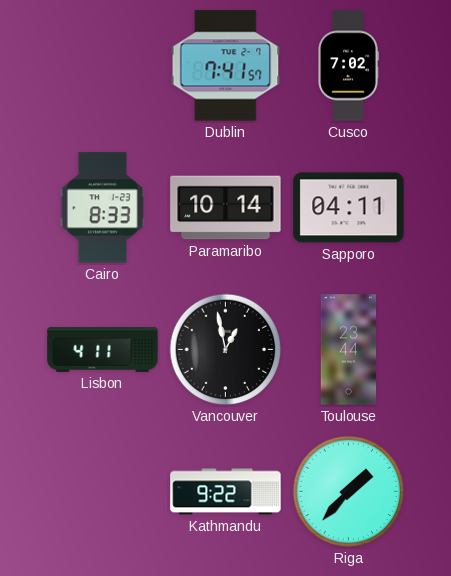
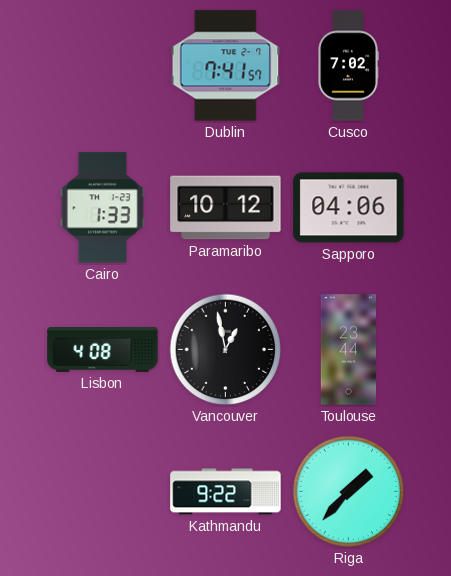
Cairo: 8:33 -> 1:33
Paramaribo: 10:14 -> 10:12
Sapporo: 04:11 -> 04:06
Lisbon: 4:11 -> 4:08
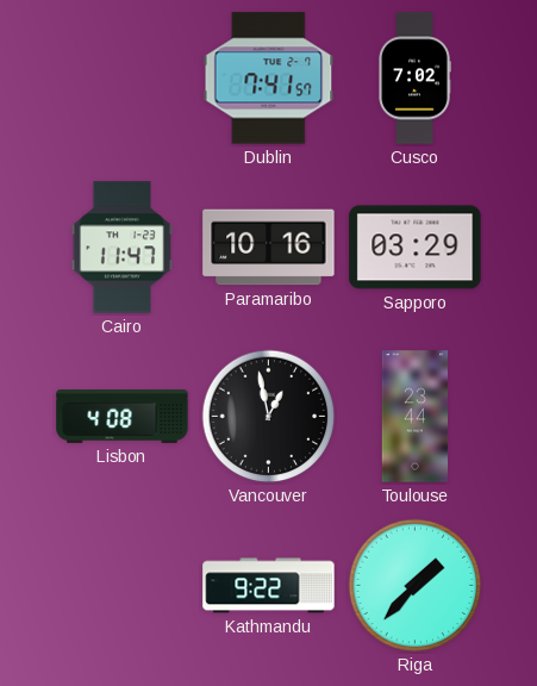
Cairo: 1:33 -> 11:47
Paramaribo: 10:12 -> 10:16
Sapporo: 04:06 -> 03:29
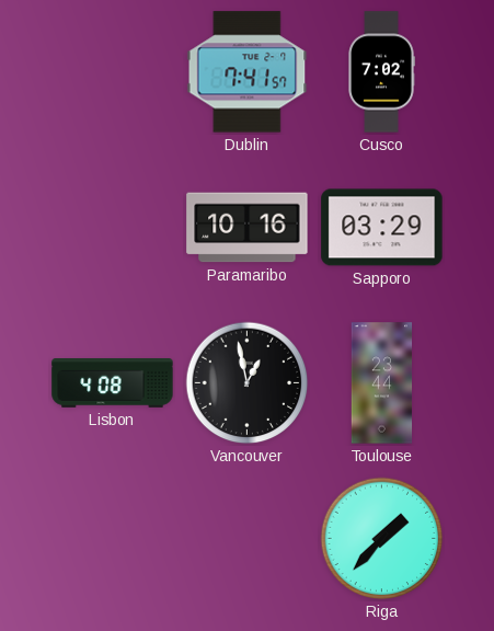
Cairo: 11:47 -> none
Kathmandu: 9:22 -> none
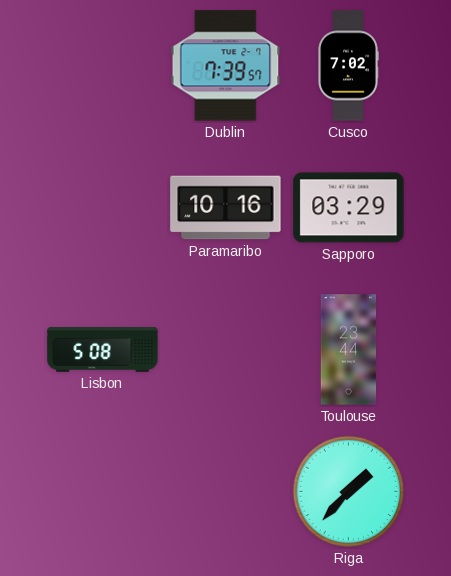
Dublin: 7:41 -> 7:39
Lisbon: 4:08 -> 5:08
Vancouver: 12:58 -> none
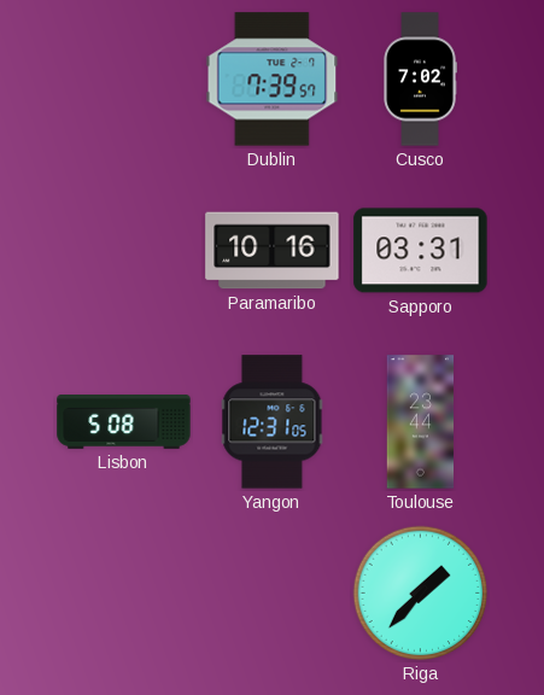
Sapporo: 03:29 -> 03:31
Yangon: none -> 12:31
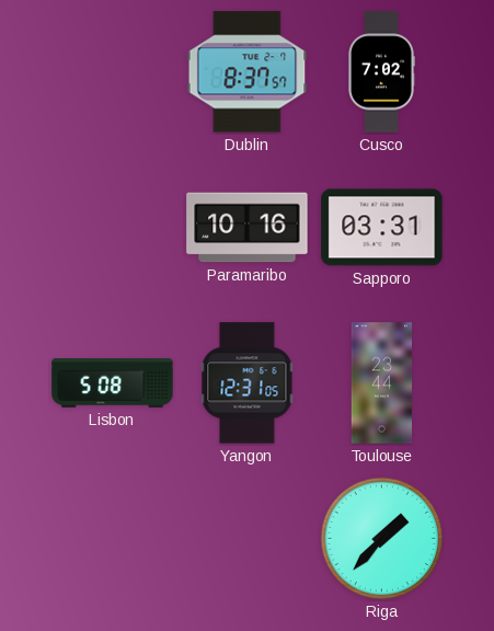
Dublin: 7:39 -> 8:37
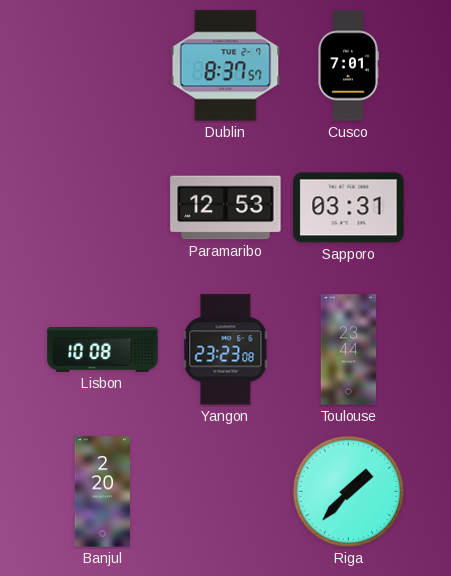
Cusco: 7:02 -> 7:01
Paramaribo: 10:16 -> 12:53
Lisbon: 5:08 -> 10:08
Yangon: 12:31 -> 23:23
Banjul: none -> 2:20
